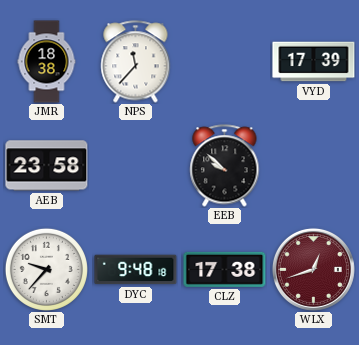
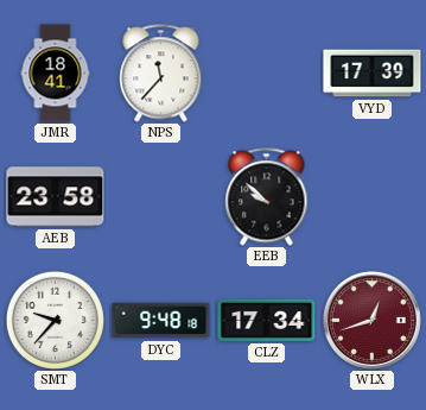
JMR: 18:38 -> 18:41
CLZ: 17:38 -> 17:34
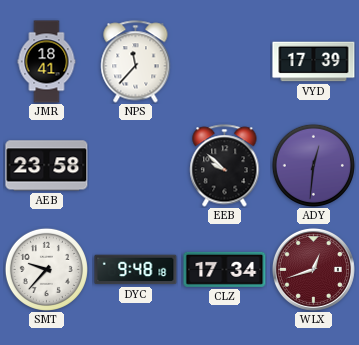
ADY: none -> 12:31
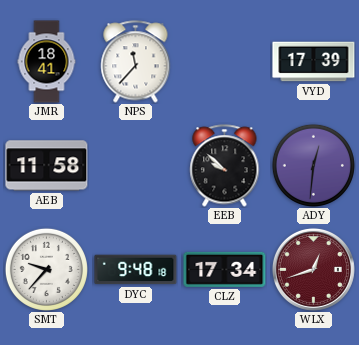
AEB: 23:58 -> 11:58
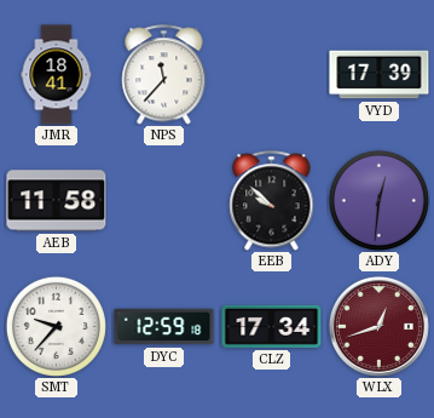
DYC: 9:48 -> 12:59
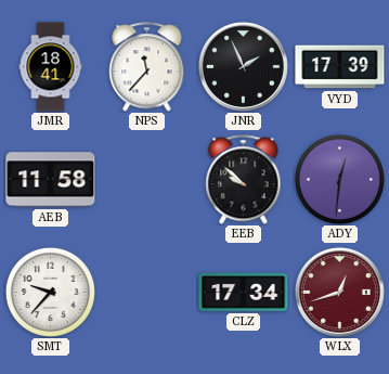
JNR: none -> 1:56
DYC: 12:59 -> none
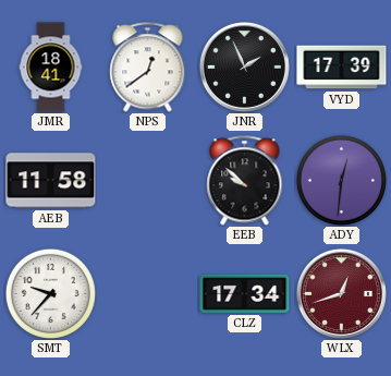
NPS: 11:37 -> 12:39
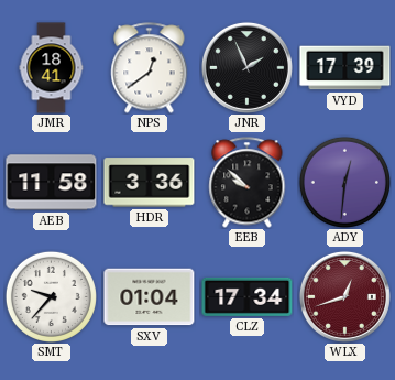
HDR: none -> 3:36
SXV: none -> 01:04
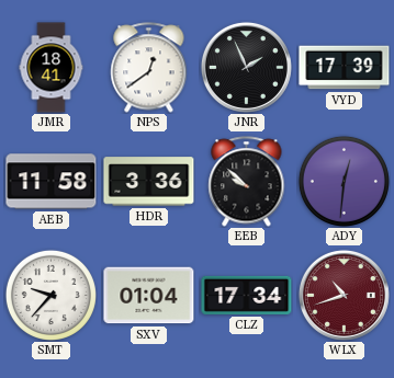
WLX: 12:42 -> 10:42
